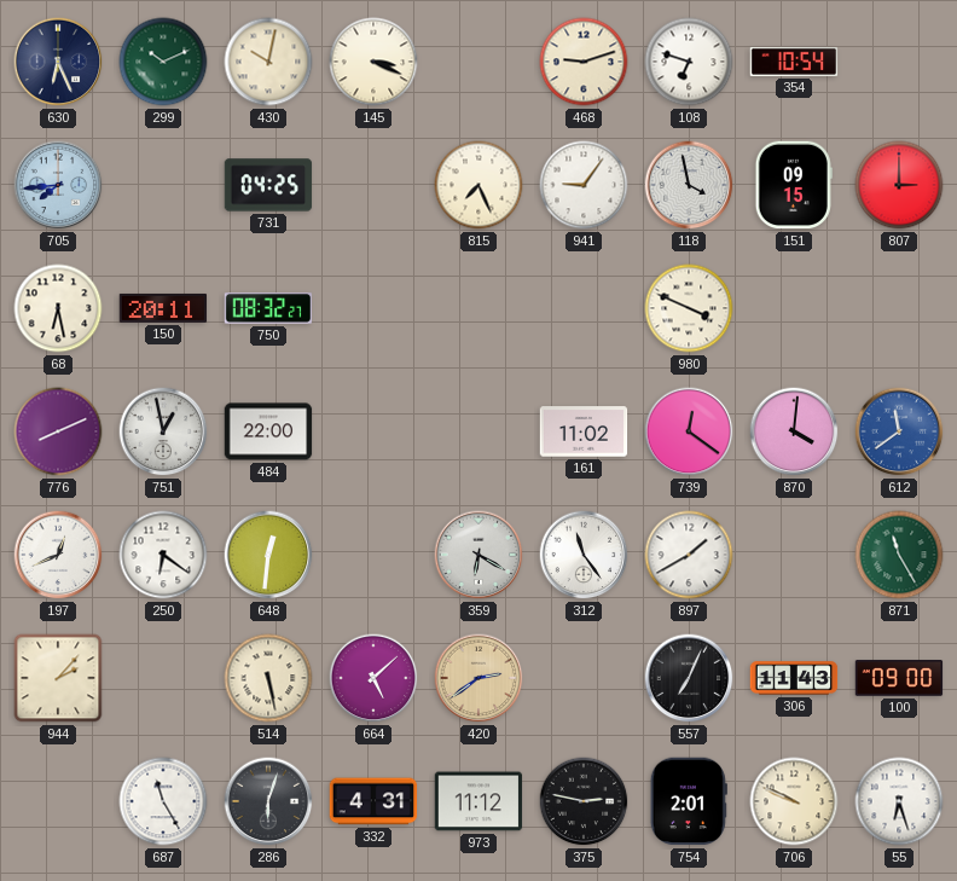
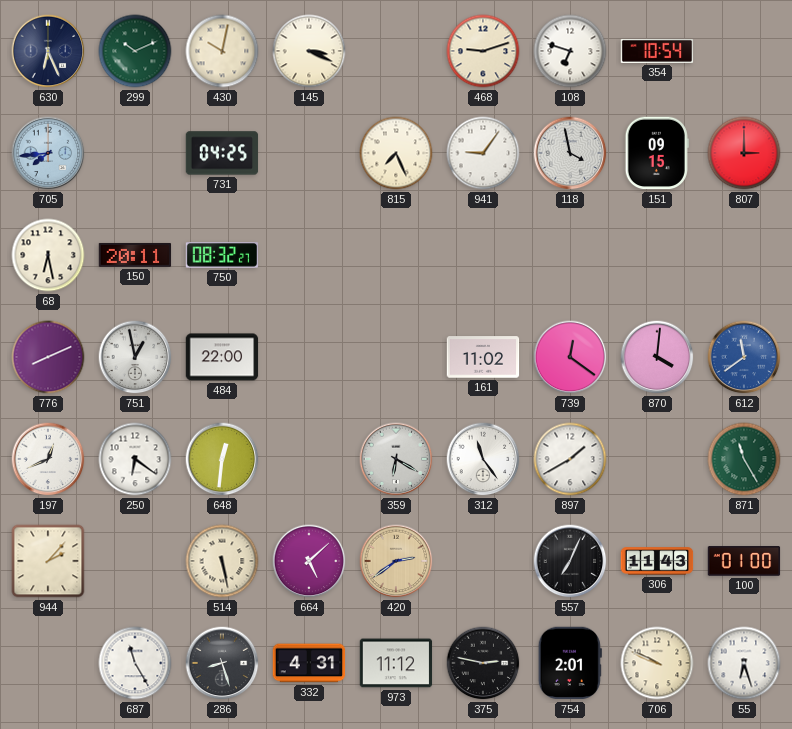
980: 3:49 -> none
100: 09:00 -> 01:00
286: 6:03 -> 8:27
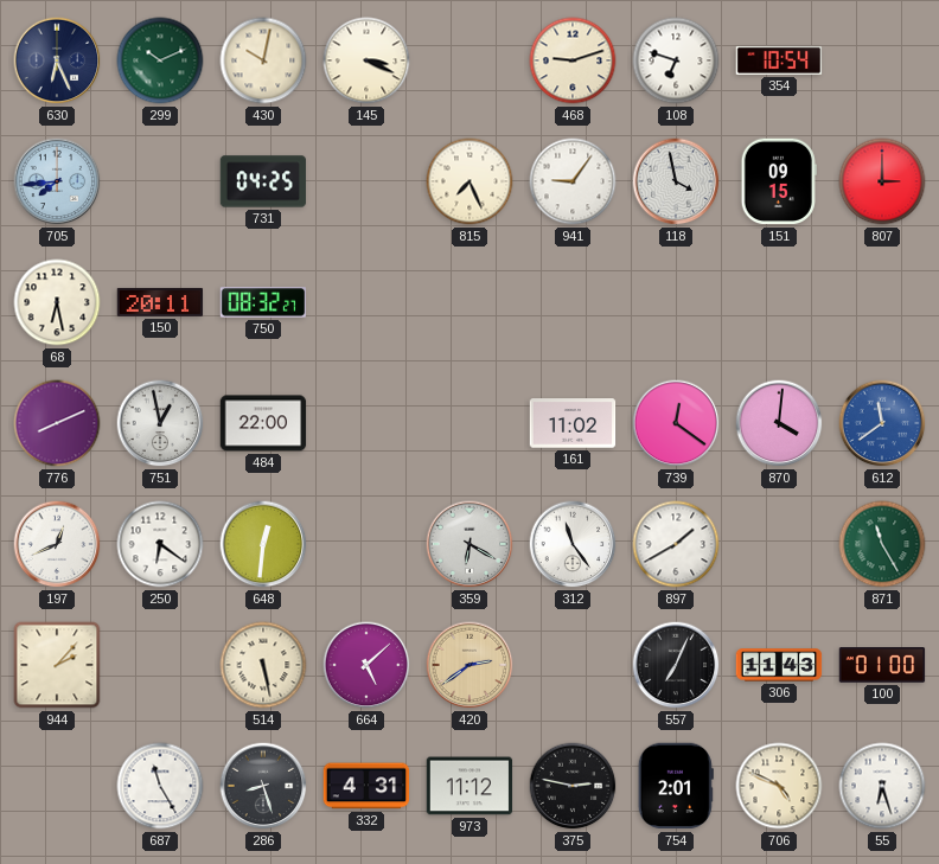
706: 9:49 -> 4:49
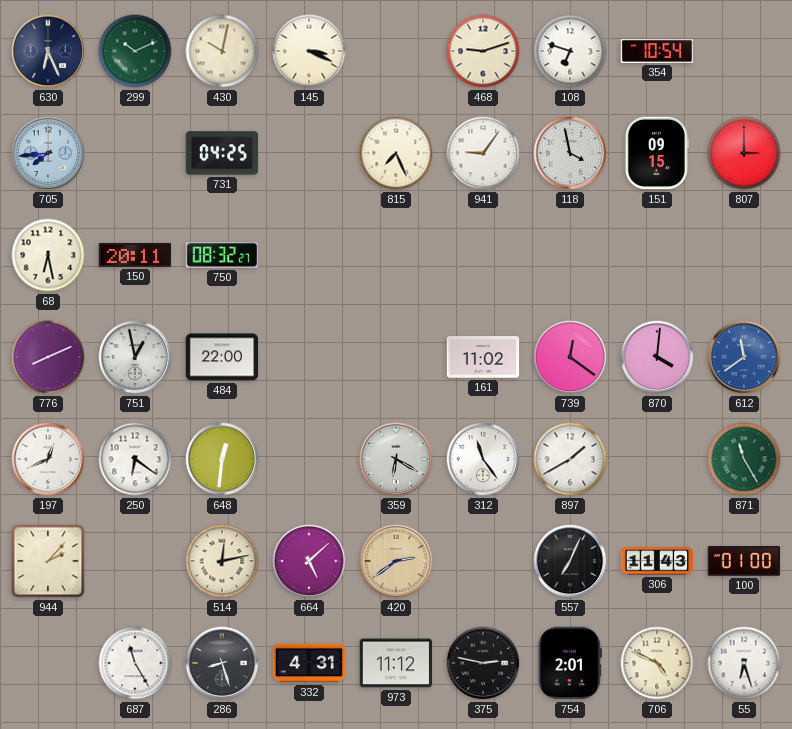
514: 5:28 -> 12:13
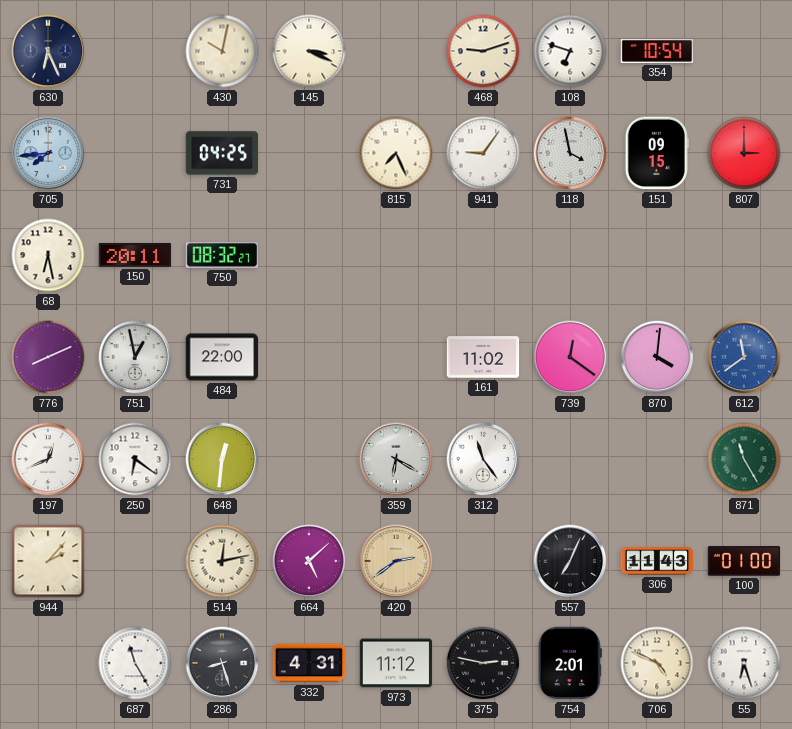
299: 10:11 -> none
897: 1:40 -> none
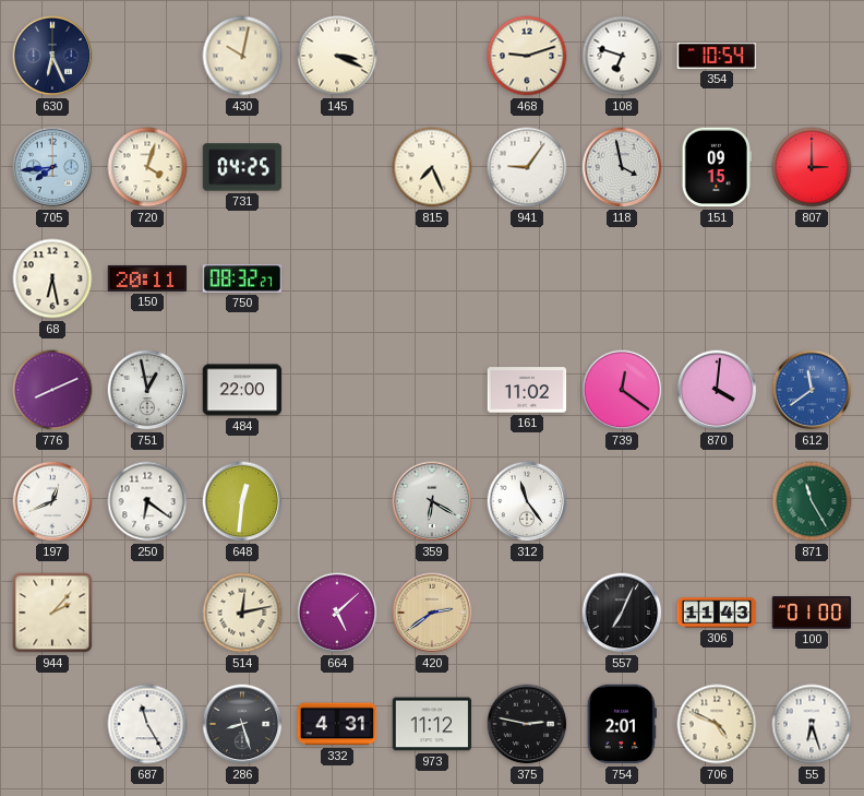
720: none -> 4:03
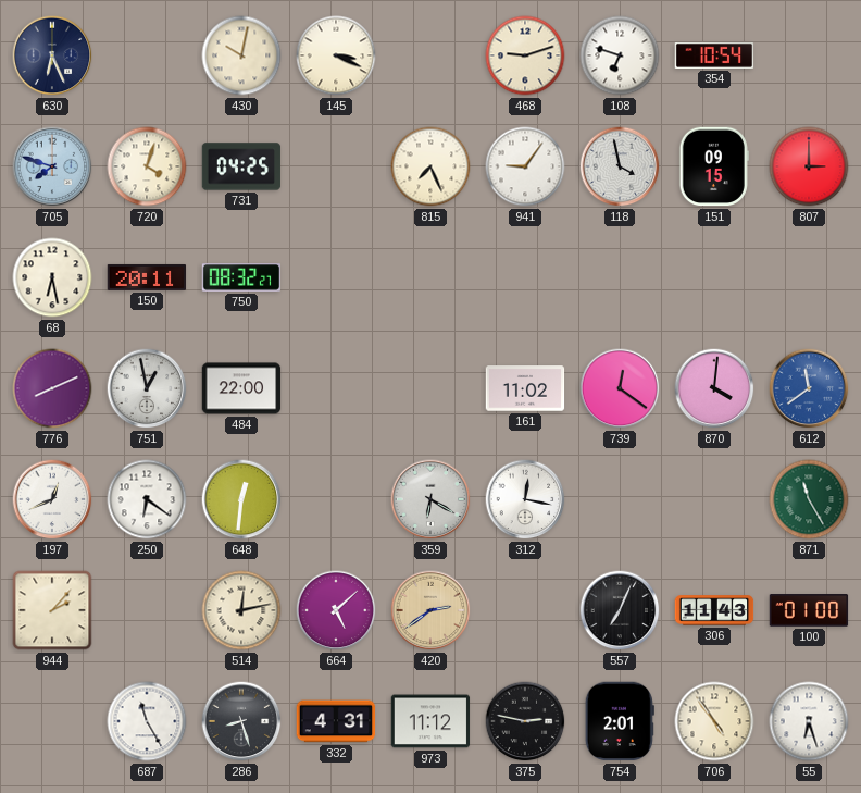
705: 7:44 -> 7:48
312: 11:24 -> 12:17
706: 4:49 -> 4:54
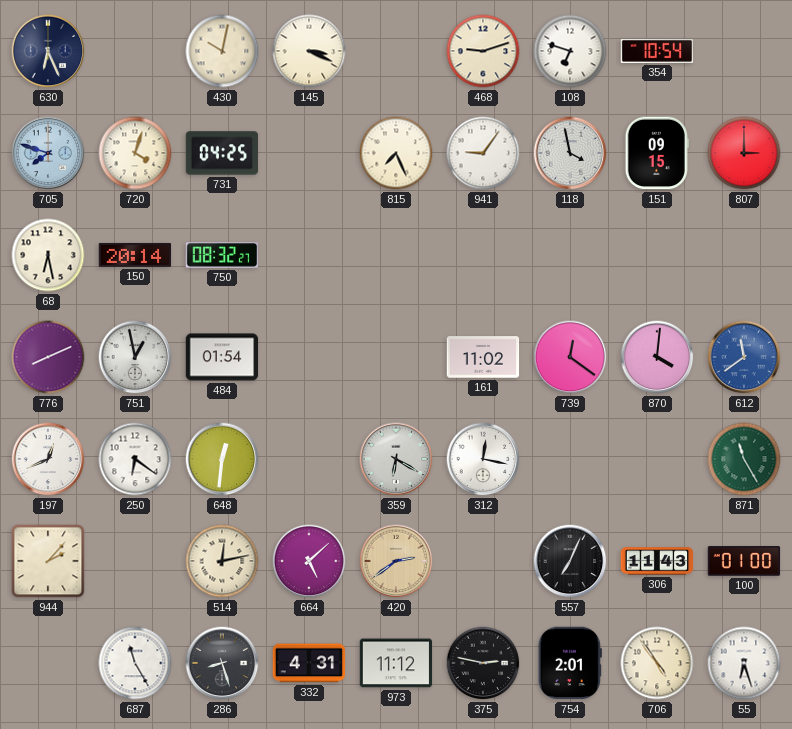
150: 20:11 -> 20:14
484: 22:00 -> 01:54
